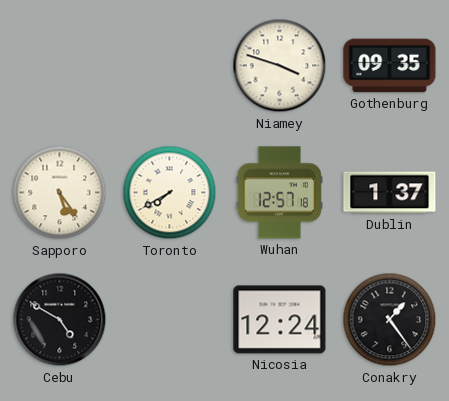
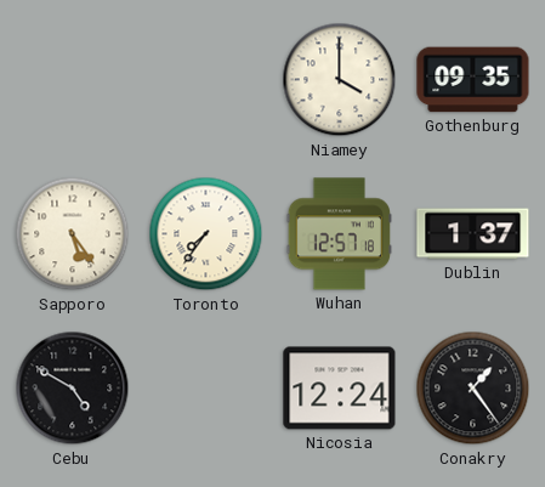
Niamey: 3:48 -> 4:00
Toronto: 7:40 -> 7:36
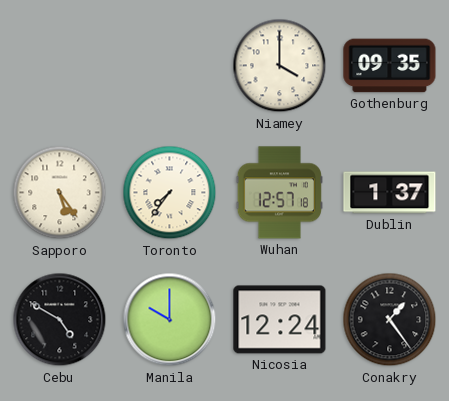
Manila: none -> 10:00
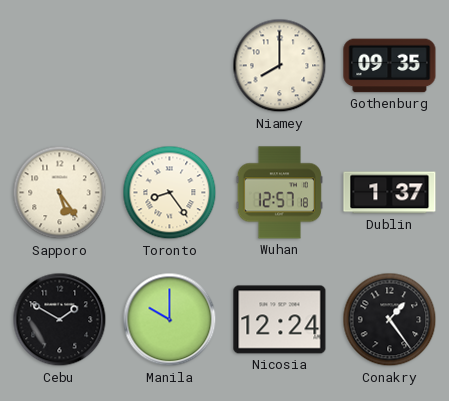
Niamey: 4:00 -> 8:00
Toronto: 7:36 -> 8:24
Cebu: 4:50 -> 1:50
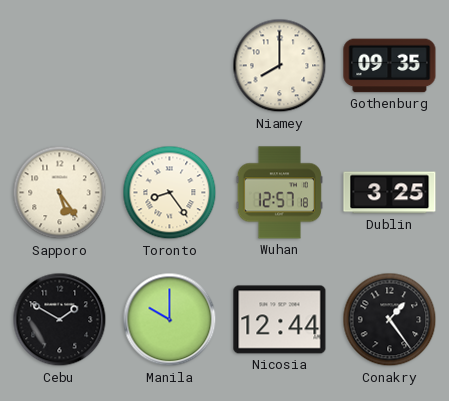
Dublin: 1:37 -> 3:25
Nicosia: 12:24 -> 12:44
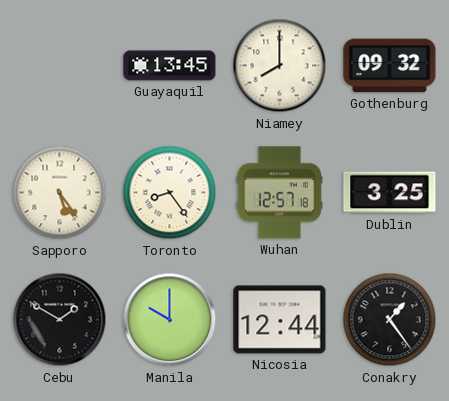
Guayaquil: none -> 13:45
Gothenburg: 09:35 -> 09:32
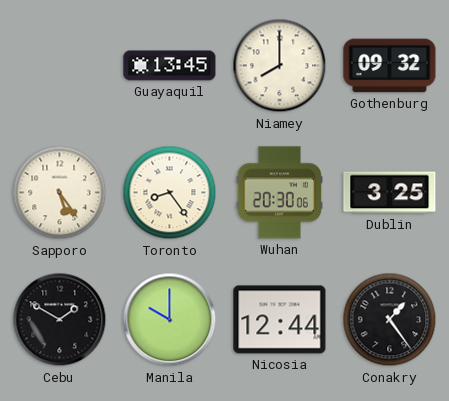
Wuhan: 12:57 -> 20:30
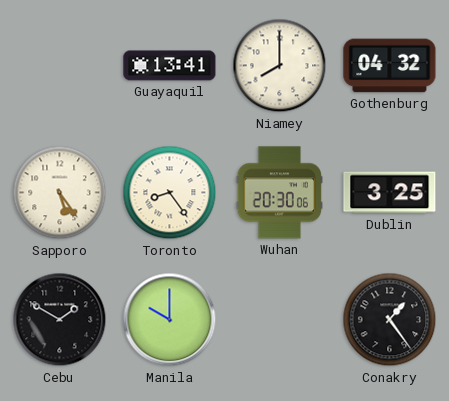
Guayaquil: 13:45 -> 13:41
Gothenburg: 09:32 -> 04:32
Nicosia: 12:44 -> none
